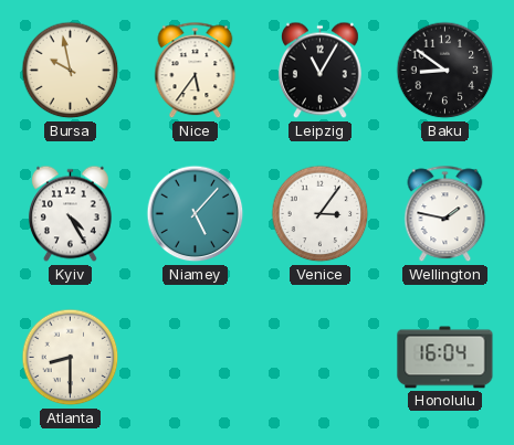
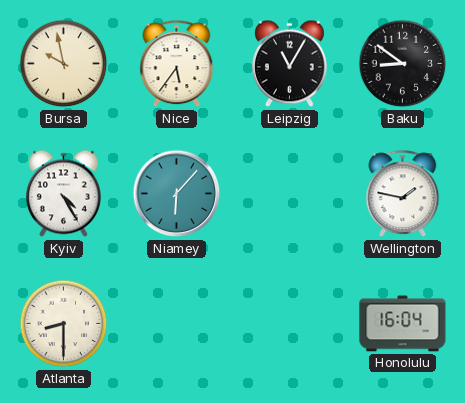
Niamey: 5:07 -> 6:07
Venice: 3:06 -> none
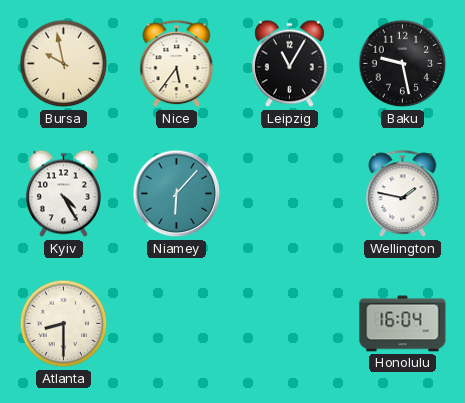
Baku: 8:51 -> 9:28
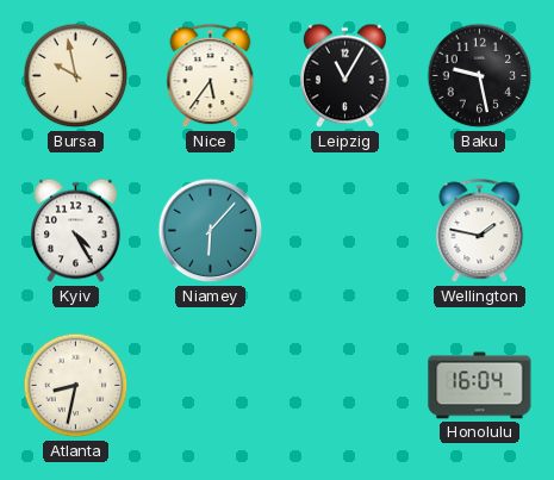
Atlanta: 8:30 -> 8:32
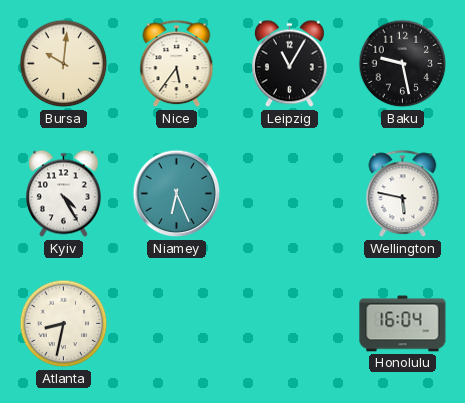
Bursa: 9:58 -> 10:01
Niamey: 6:07 -> 6:26
Wellington: 1:47 -> 5:47
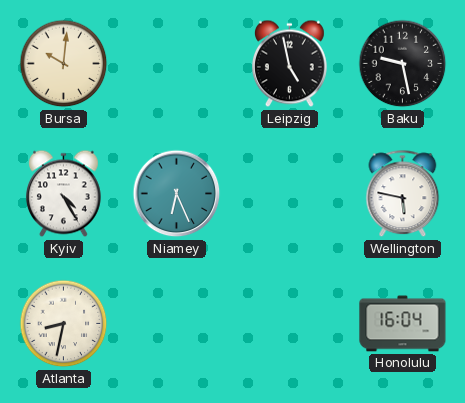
Nice: 5:36 -> none
Leipzig: 11:05 -> 4:58
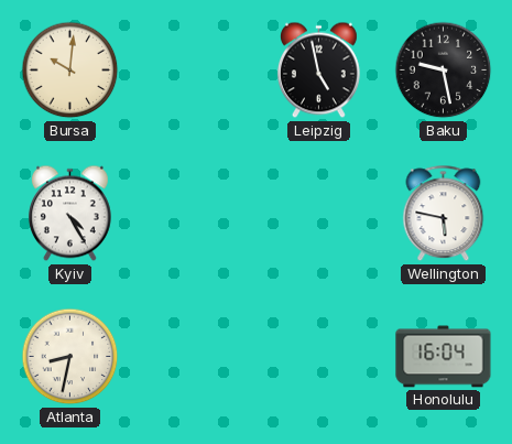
Niamey: 6:26 -> none
